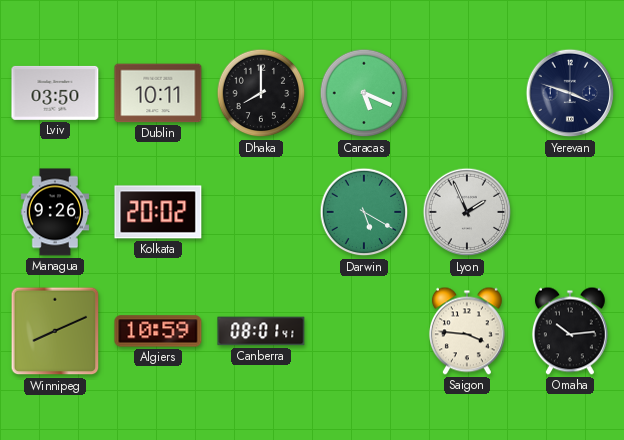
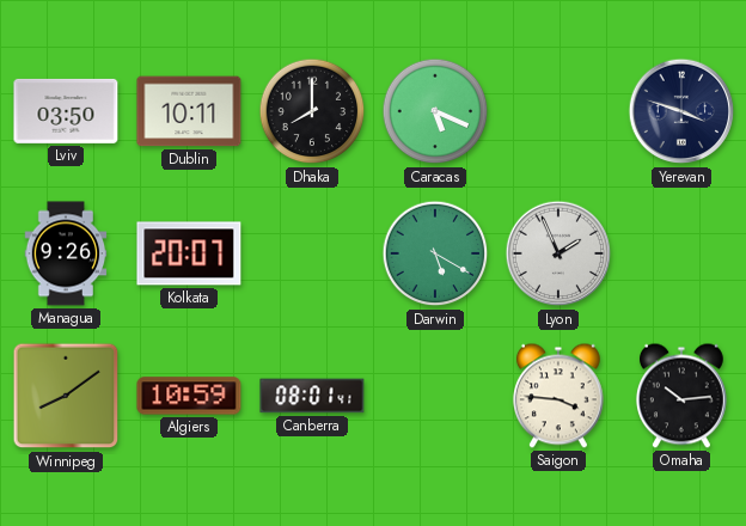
Kolkata: 20:02 -> 20:07
Winnipeg: 8:11 -> 8:09
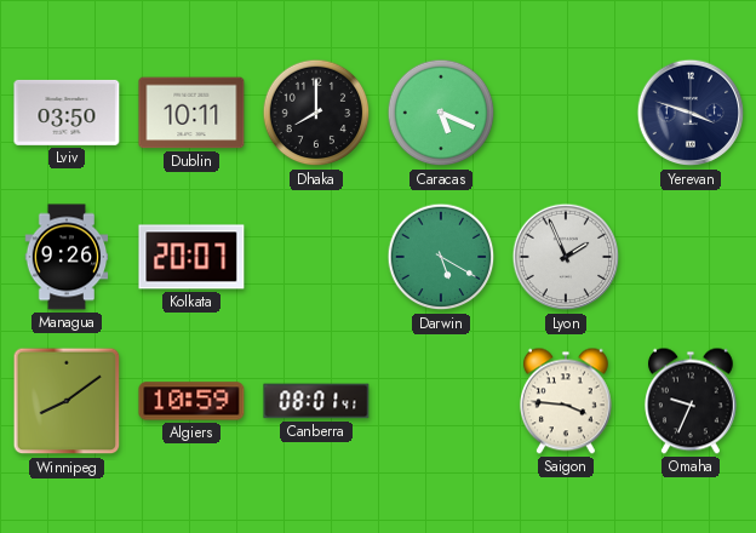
Omaha: 10:14 -> 9:34
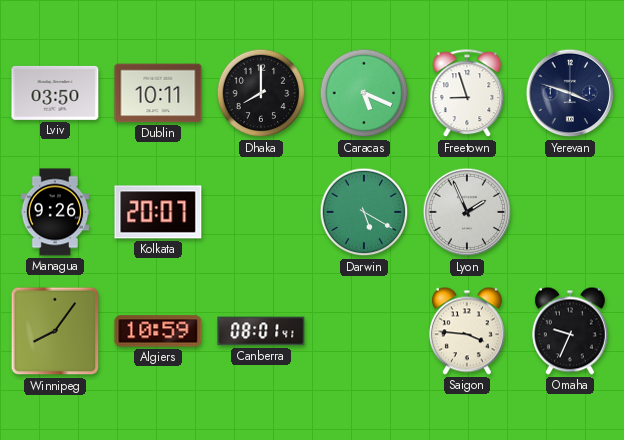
Freetown: none -> 8:57
Winnipeg: 8:09 -> 8:06
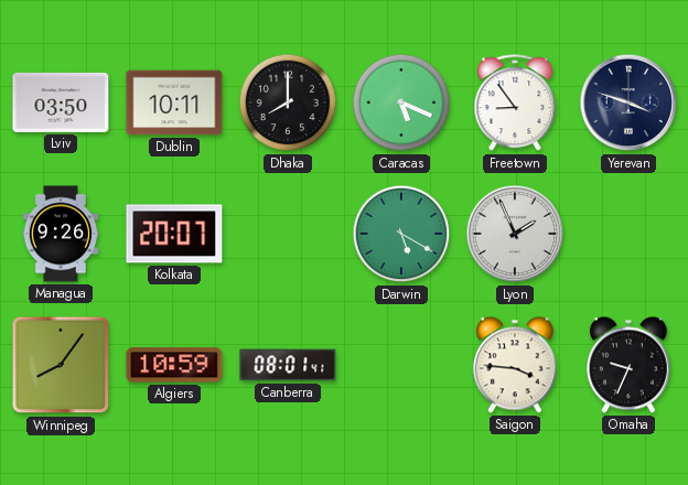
Freetown: 8:57 -> 8:54
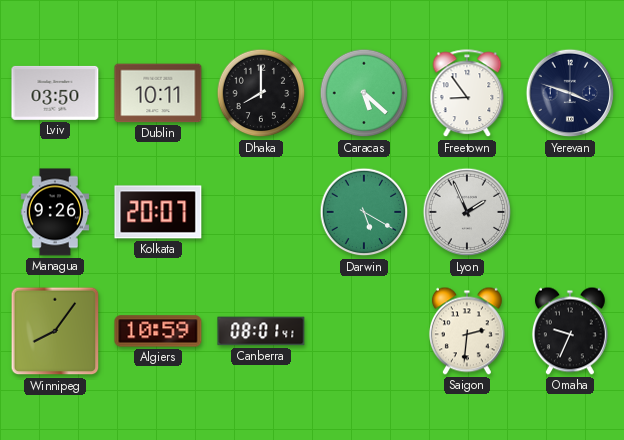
Caracas: 5:19 -> 5:22
Saigon: 3:46 -> 2:31
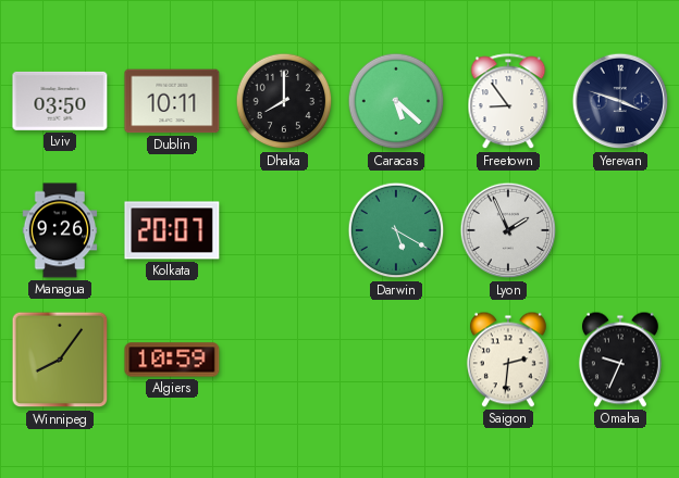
Canberra: 08:01 -> none
